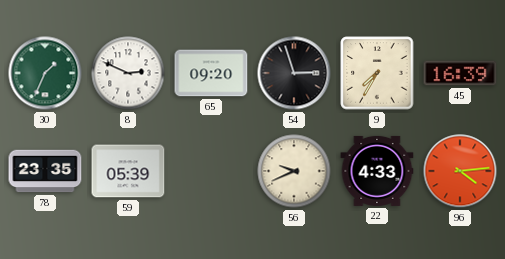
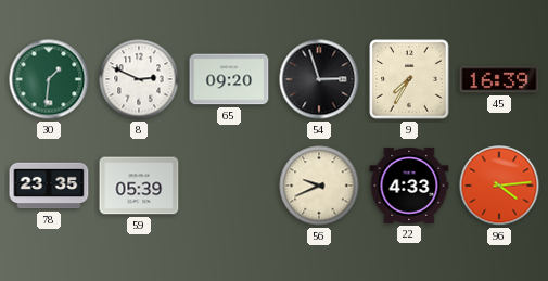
30: 1:34 -> 1:31
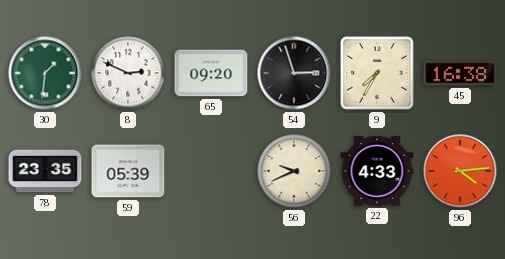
45: 16:39 -> 16:38
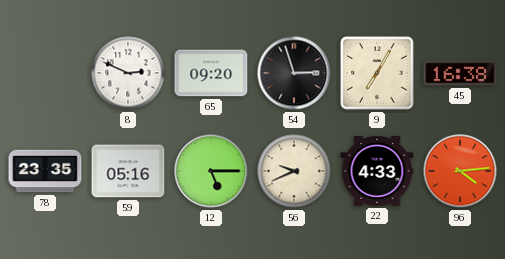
30: 1:31 -> none
9: 7:35 -> 7:05
59: 05:39 -> 05:16
12: none -> 5:15
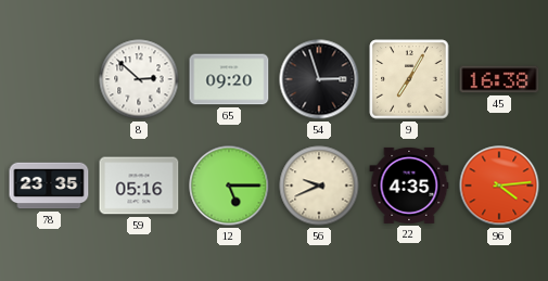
8: 2:49 -> 2:52
22: 4:33 -> 4:35
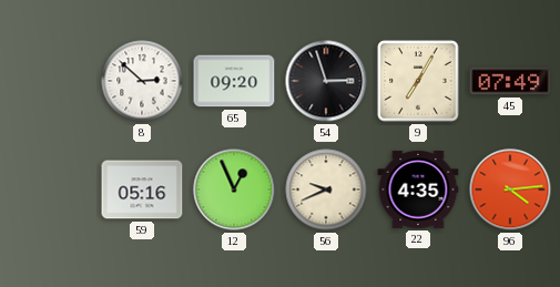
45: 16:38 -> 07:49
78: 23:35 -> none
12: 5:15 -> 12:56
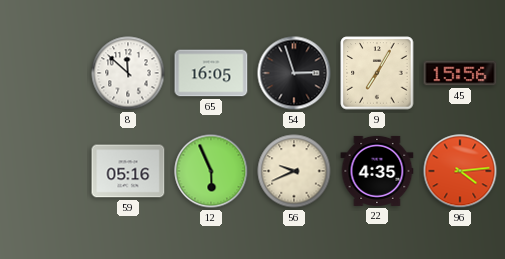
8: 2:52 -> 11:52
65: 09:20 -> 16:05
45: 07:49 -> 15:56
12: 12:56 -> 5:56
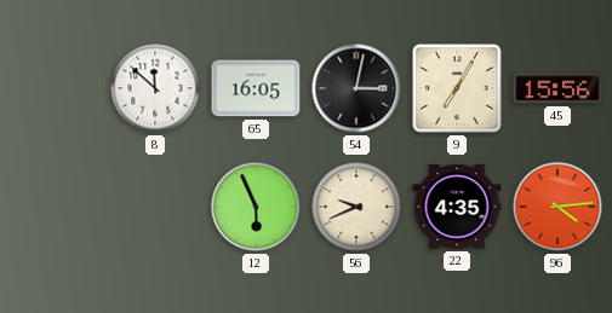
54: 2:57 -> 3:02
59: 05:16 -> none
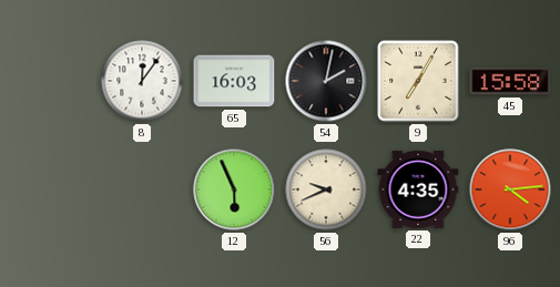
8: 11:52 -> 12:06
65: 16:05 -> 16:03
54: 3:02 -> 2:02
45: 15:56 -> 15:58
